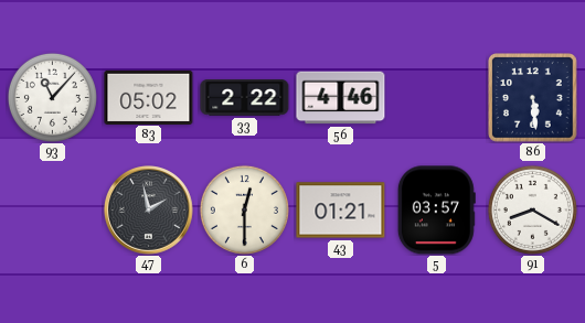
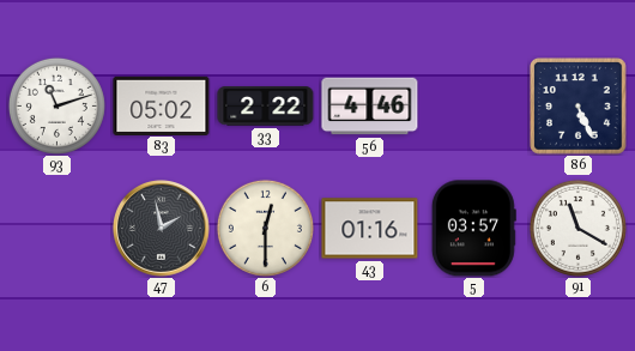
93: 11:07 -> 11:12
86: 5:29 -> 5:26
43: 01:21 -> 01:16
91: 8:20 -> 11:20
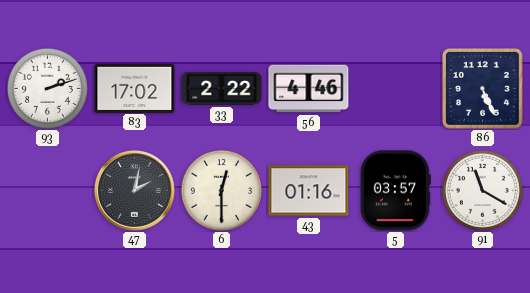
93: 11:12 -> 2:12
83: 05:02 -> 17:02
47: 1:58 -> 2:02
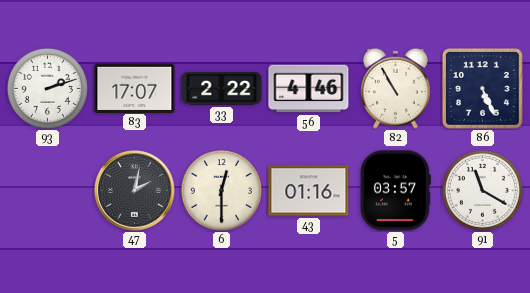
83: 17:02 -> 17:07
82: none -> 10:55
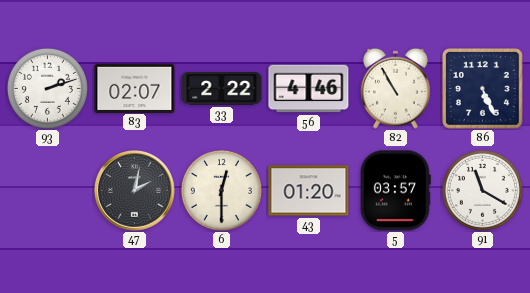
83: 17:07 -> 02:07
43: 01:16 -> 01:20
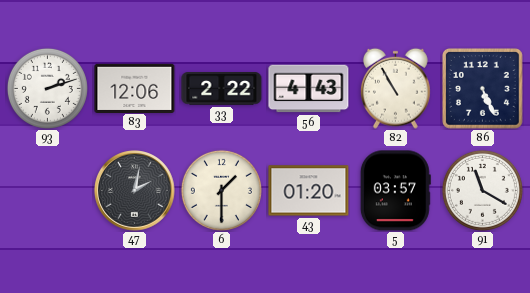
83: 02:07 -> 12:06
56: 4:46 -> 4:43
6: 12:30 -> 1:30
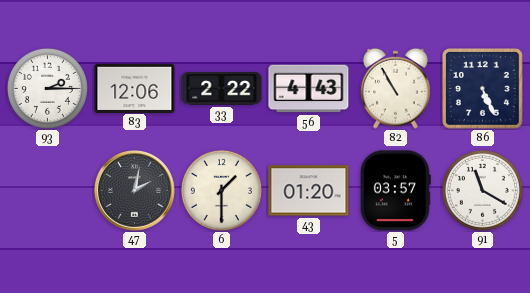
93: 2:12 -> 2:15
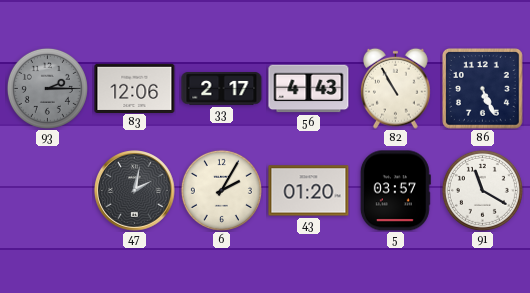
93 dial: white -> grey
33: 2:22 -> 2:17
6: 1:30 -> 2:05
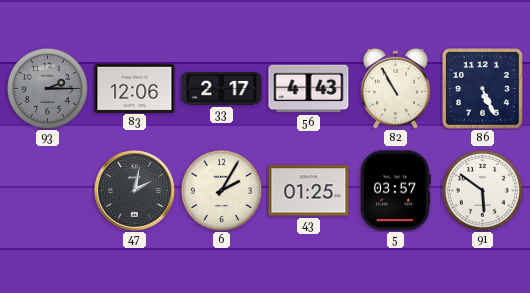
43: 01:20 -> 01:25
91: 11:20 -> 5:51
